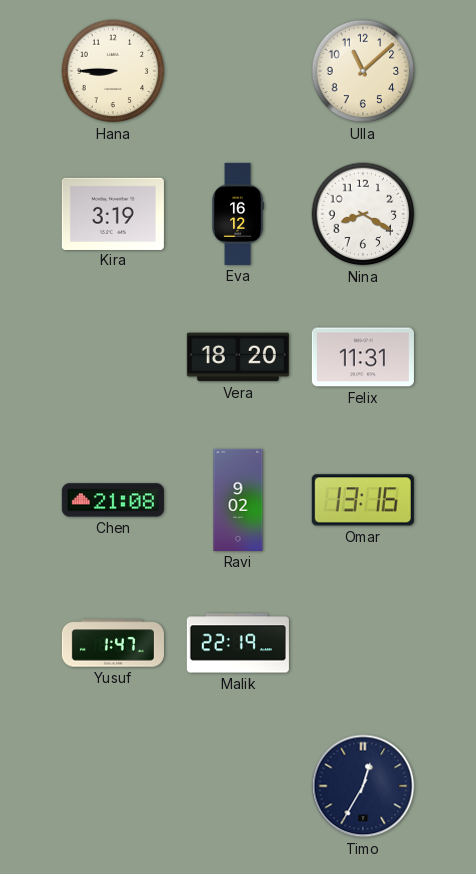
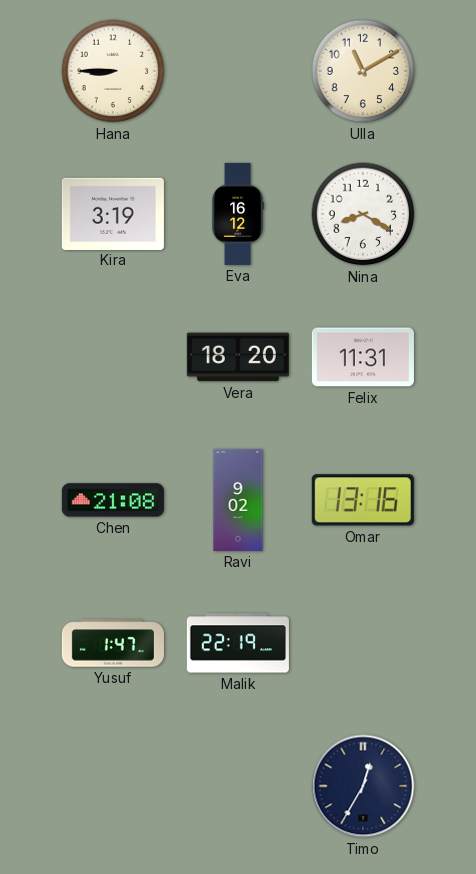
Ulla: 11:08 -> 11:10
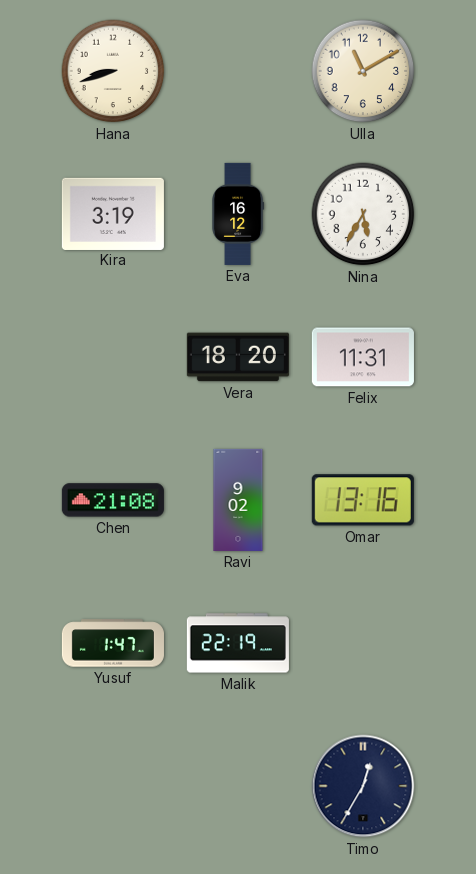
Hana: 8:45 -> 8:42
Nina: 8:20 -> 5:35
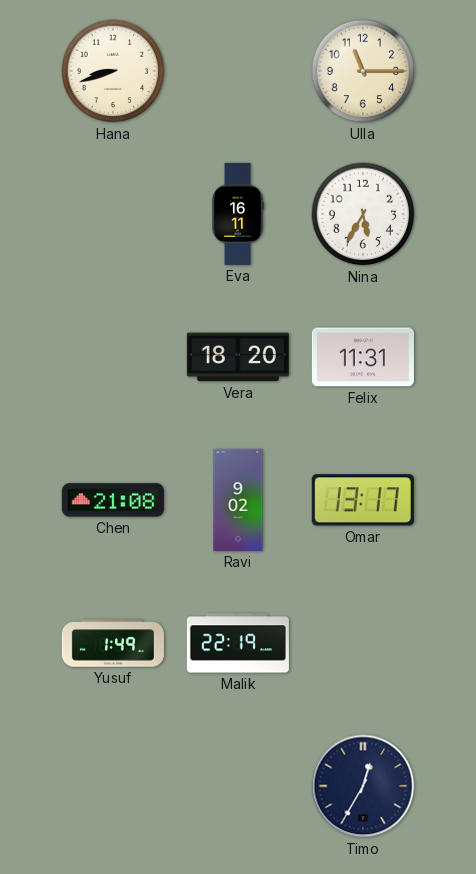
Ulla: 11:10 -> 11:15
Kira: 3:19 -> none
Eva: 16:12 -> 16:11
Omar: 13:16 -> 13:17
Yusuf: 1:47 -> 1:49
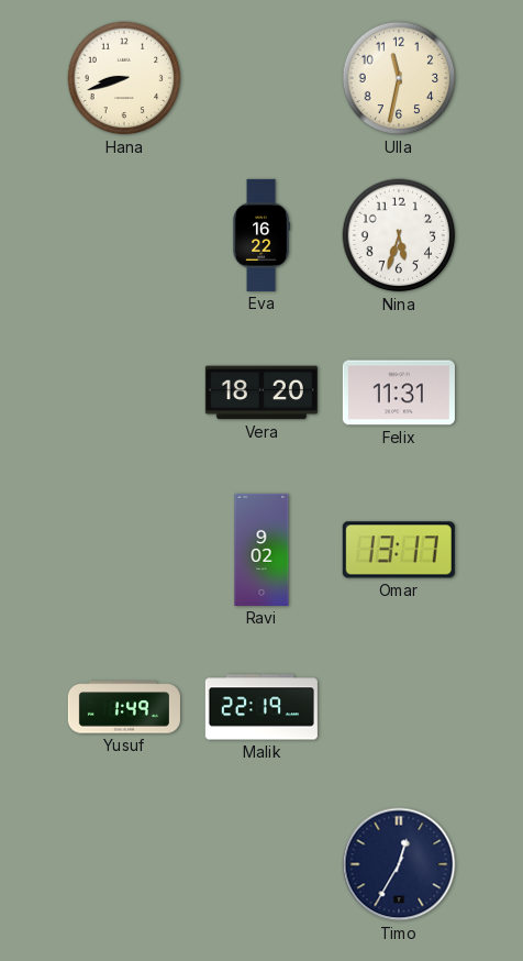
Ulla: 11:15 -> 11:32
Eva: 16:11 -> 16:22
Nina: 5:35 -> 5:33
Chen: 21:08 -> none
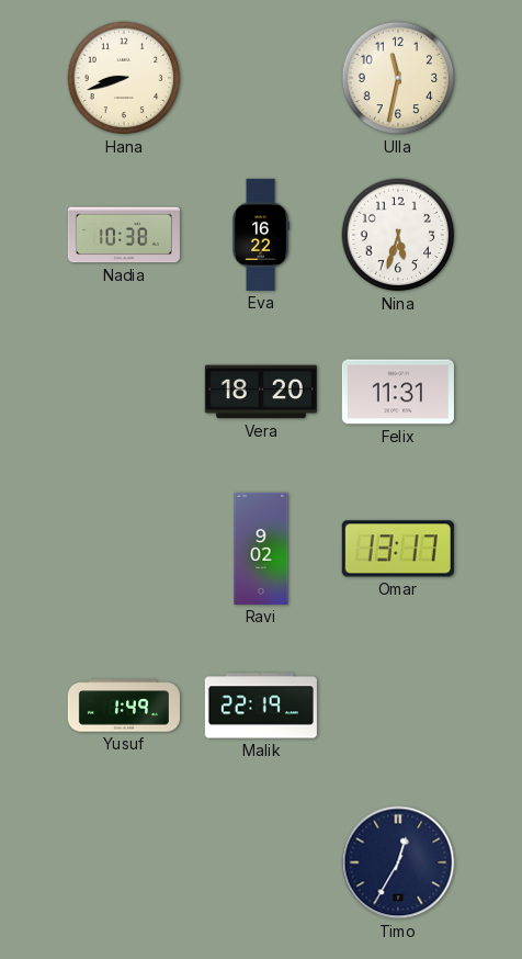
Nadia: none -> 10:38
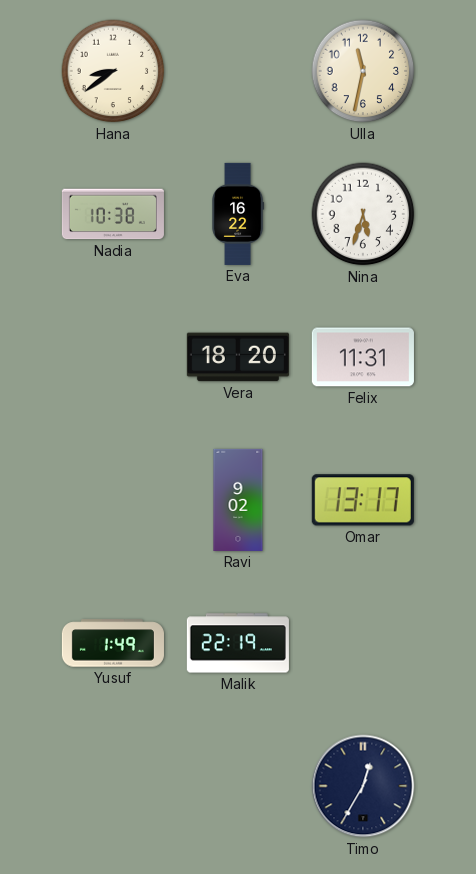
Hana: 8:42 -> 8:39
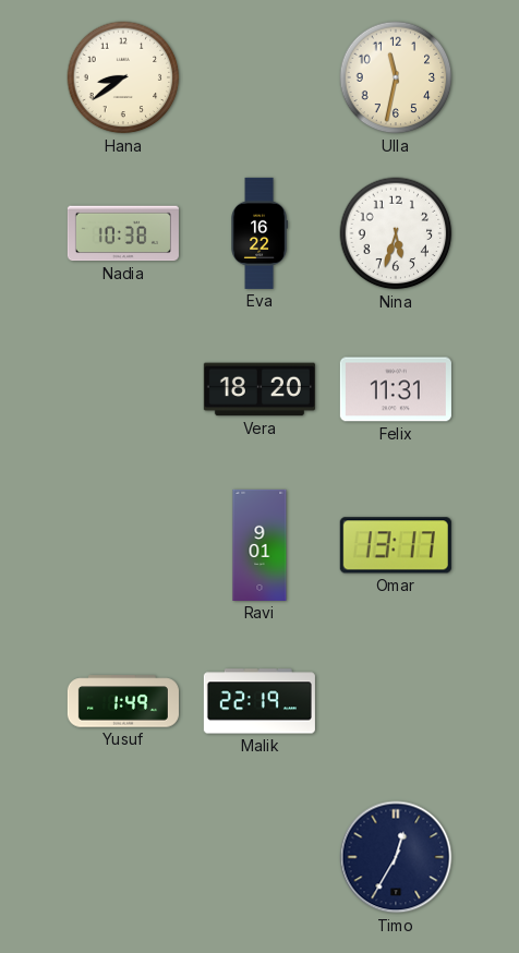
Ravi: 9:02 -> 9:01
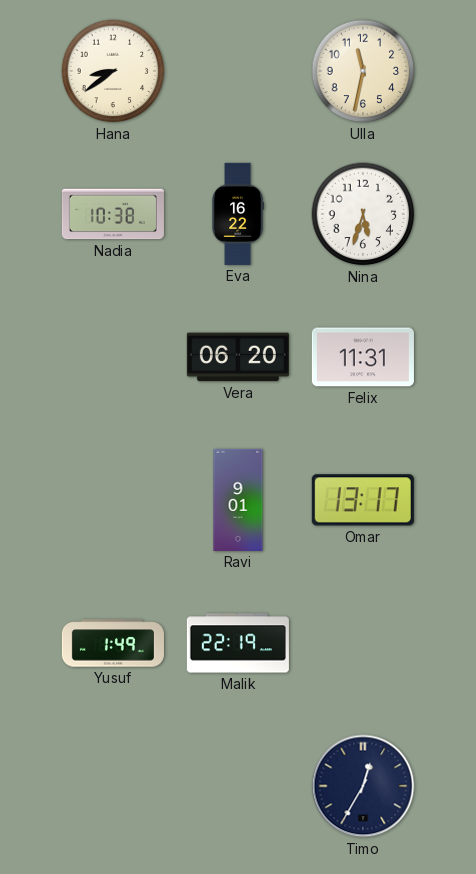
Vera: 18:20 -> 06:20
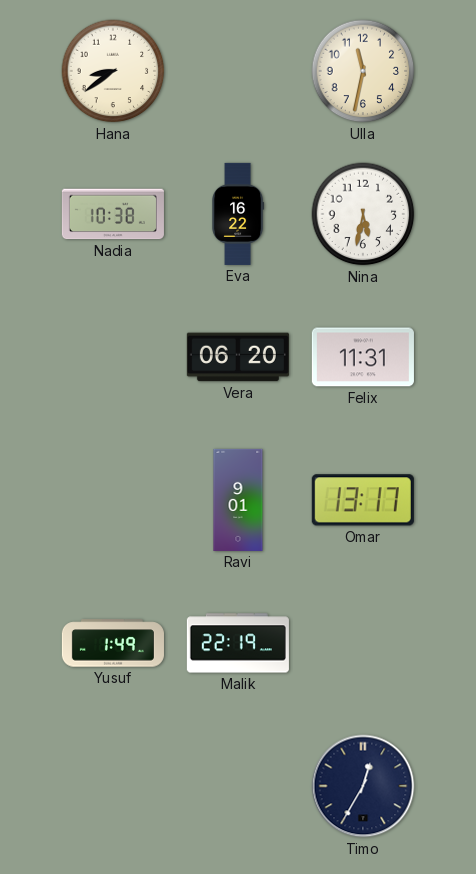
Nina: 5:33 -> 5:32
